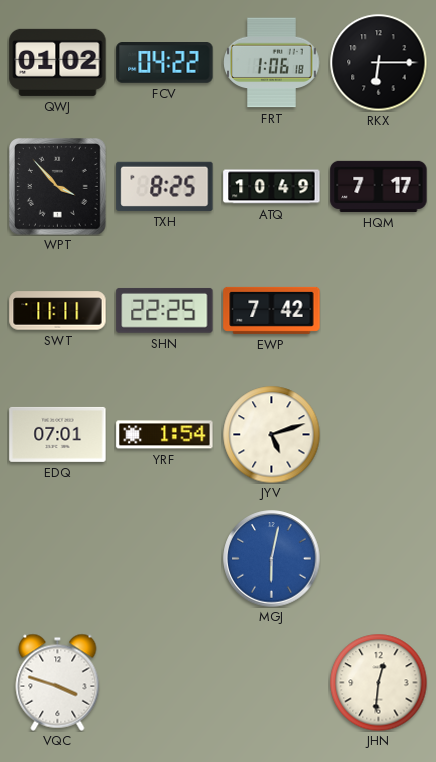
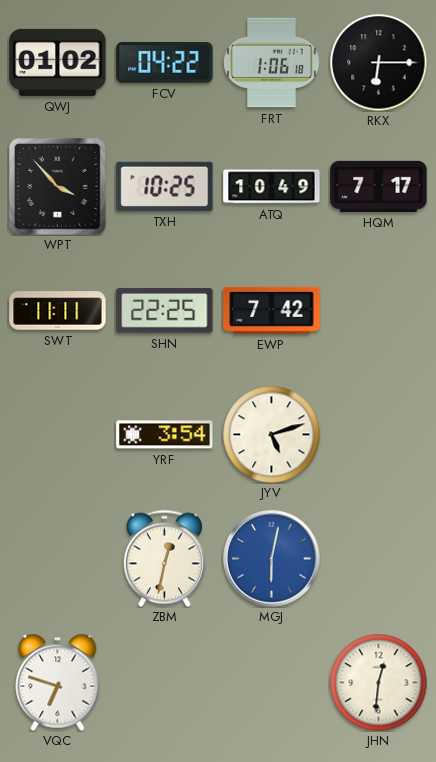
TXH: 8:25 -> 10:25
EDQ: 07:01 -> none
YRF: 1:54 -> 3:54
ZBM: none -> 12:32
VQC: 3:48 -> 6:48
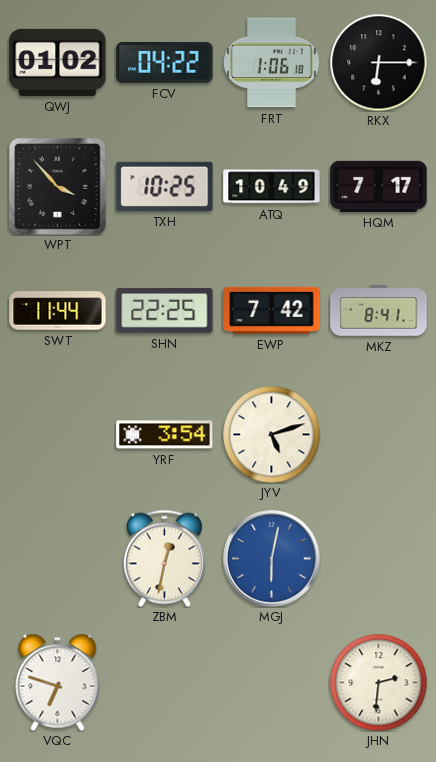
SWT: 11:11 -> 11:44
MKZ: none -> 8:41
JHN: 12:31 -> 2:31
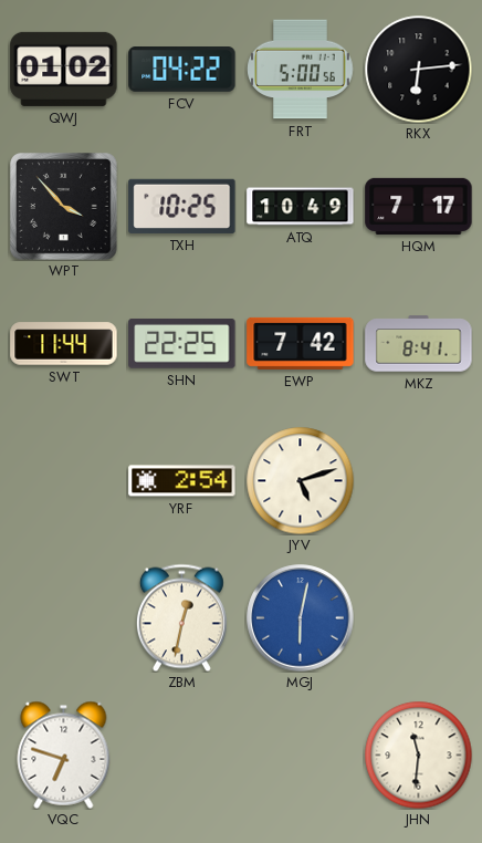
FRT: 1:06 -> 5:00
RKX: 6:15 -> 6:14
YRF: 3:54 -> 2:54
JHN: 2:31 -> 11:31
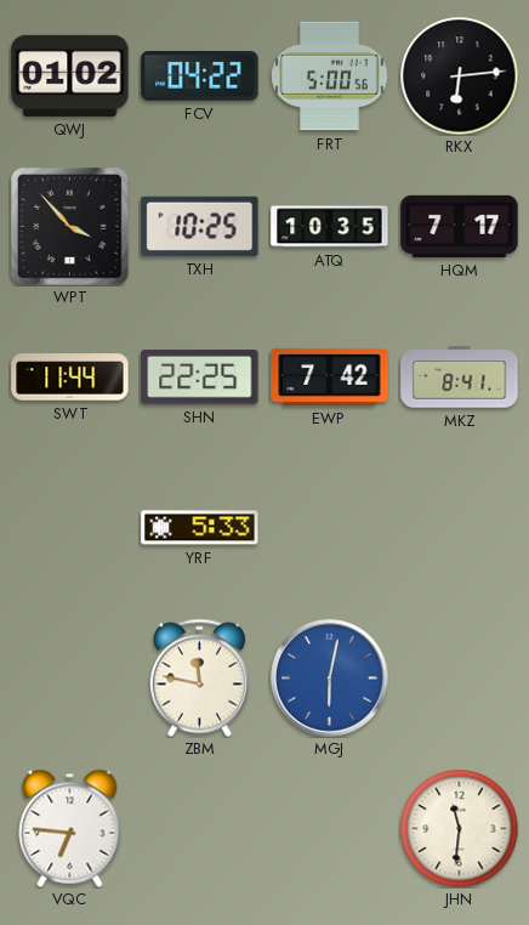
ATQ: 10:49 -> 10:35
YRF: 2:54 -> 5:33
JYV: 5:12 -> none
ZBM: 12:32 -> 11:47
VQC: 6:48 -> 6:46
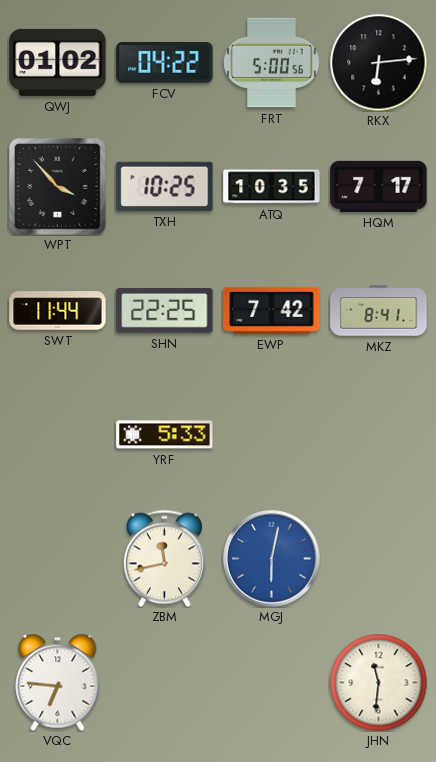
ZBM: 11:47 -> 11:43
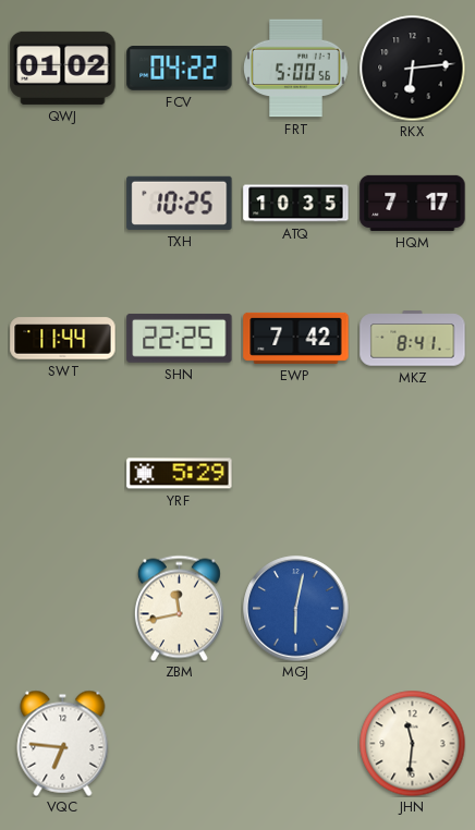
WPT: 3:53 -> none
YRF: 5:33 -> 5:29
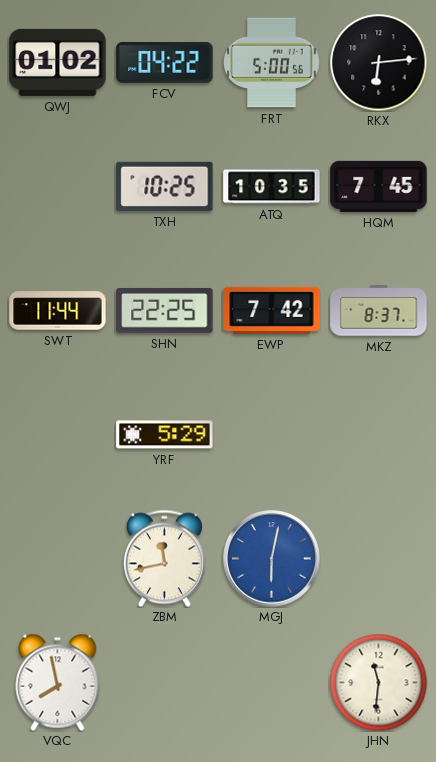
HQM: 7:17 -> 7:45
MKZ: 8:41 -> 8:37
VQC: 6:46 -> 7:58
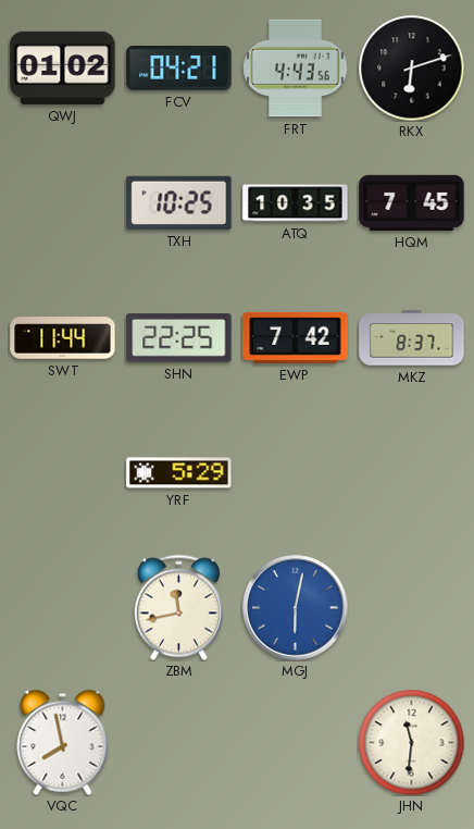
FCV: 04:22 -> 04:21
FRT: 5:00 -> 4:43
RKX: 6:14 -> 6:12
